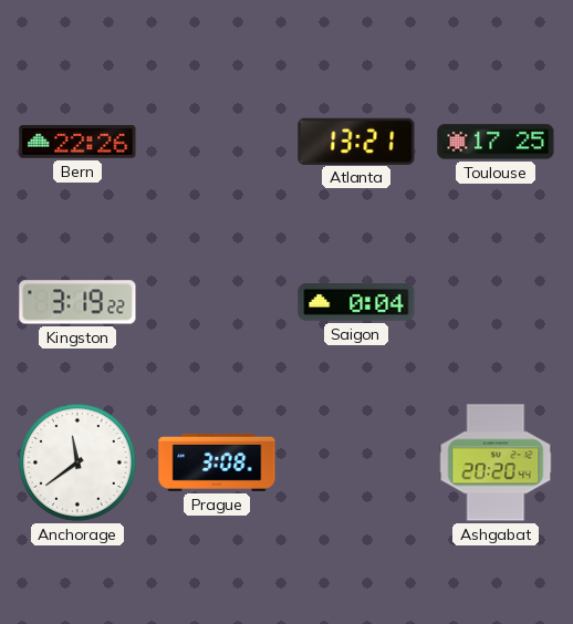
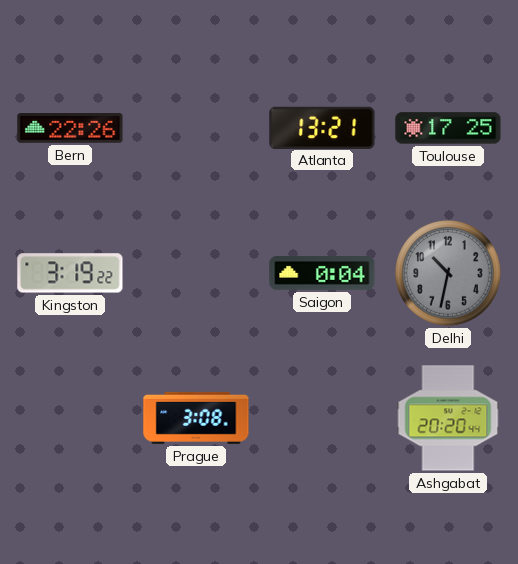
Delhi: none -> 10:32
Anchorage: 11:39 -> none
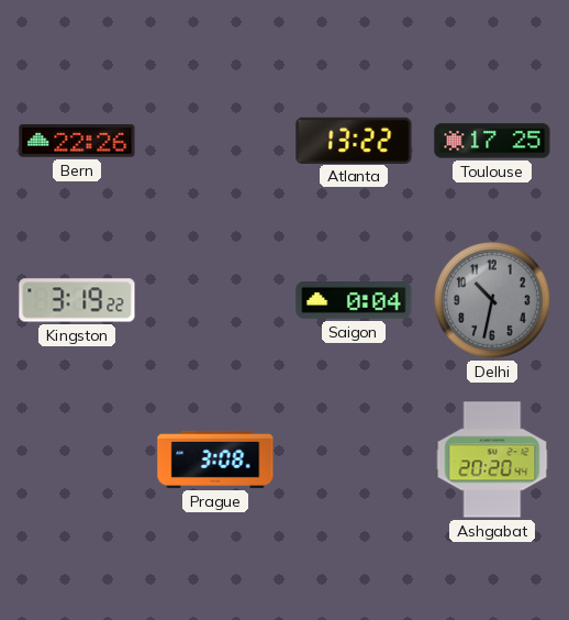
Atlanta: 13:21 -> 13:22
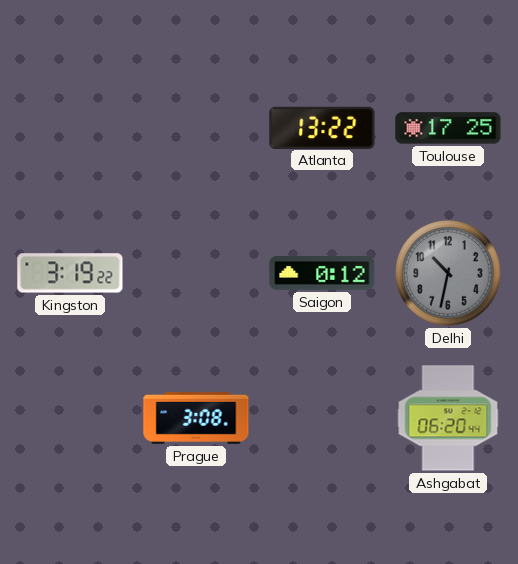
Bern: 22:26 -> none
Saigon: 0:04 -> 0:12
Ashgabat: 20:20 -> 06:20
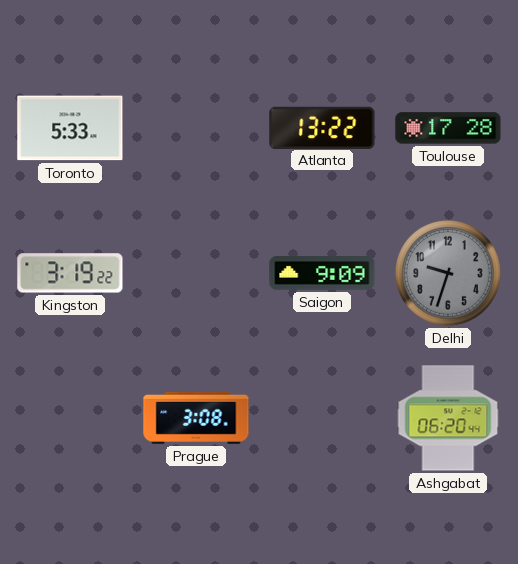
Toronto: none -> 5:33
Toulouse: 17:25 -> 17:28
Saigon: 0:12 -> 9:09
Delhi: 10:32 -> 9:33
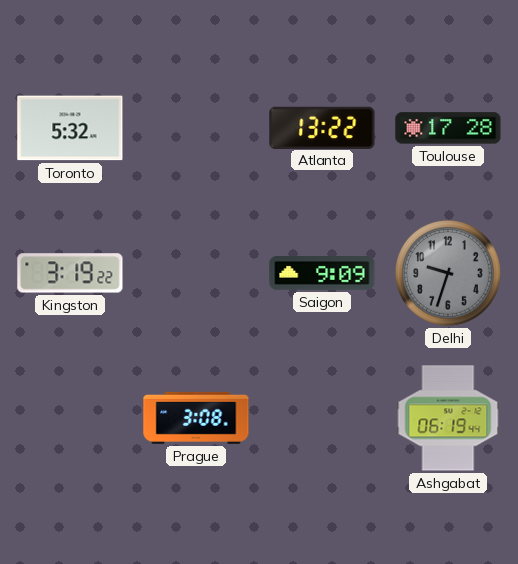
Toronto: 5:33 -> 5:32
Ashgabat: 06:20 -> 06:19
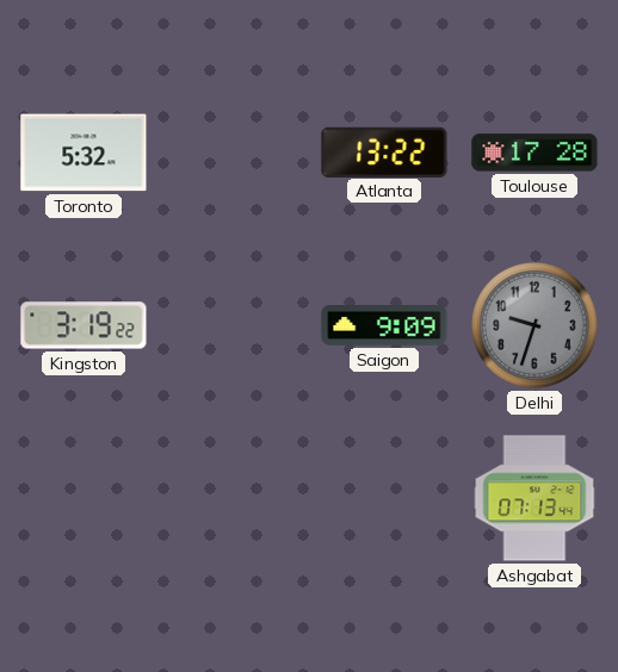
Prague: 3:08 -> none
Ashgabat: 06:19 -> 07:13
